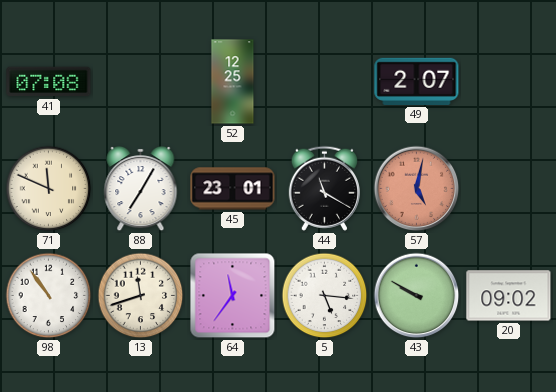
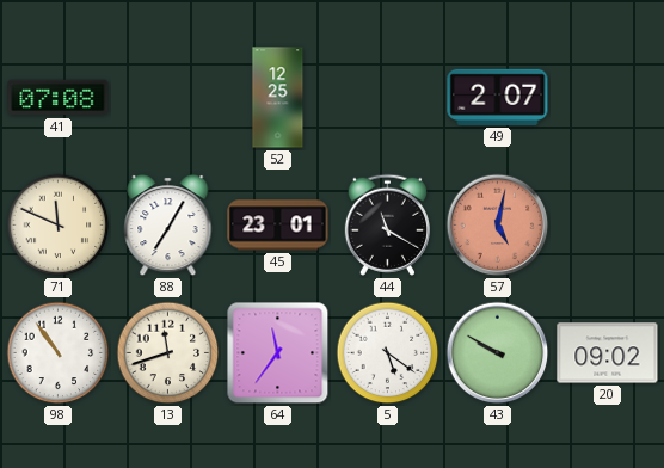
5: 5:16 -> 5:21
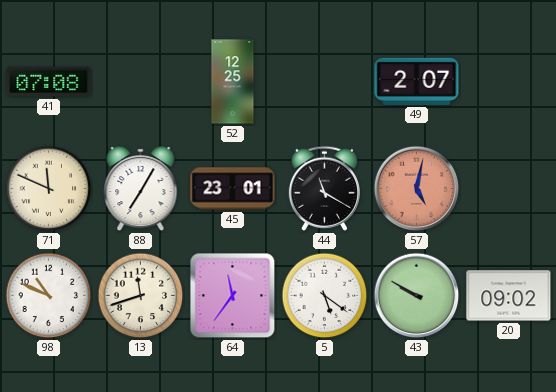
98: 10:54 -> 10:49
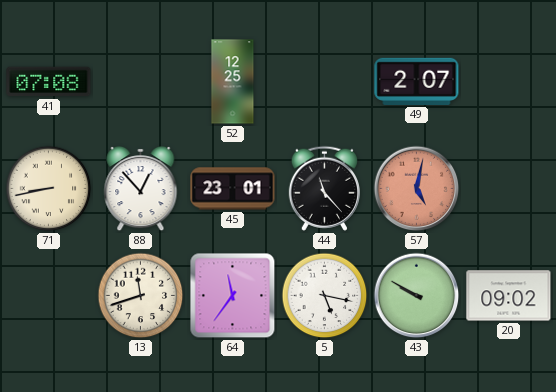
71: 11:49 -> 8:43
88: 7:05 -> 12:53
44: 11:20 -> 11:23
98: 10:49 -> none
5: 5:21 -> 5:17
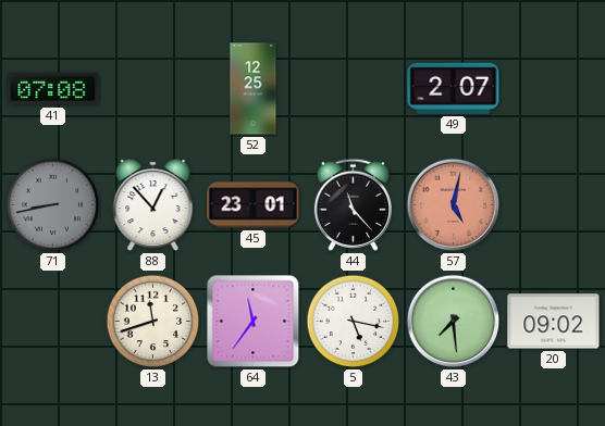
71 dial: cream -> grey
43: 9:50 -> 7:29
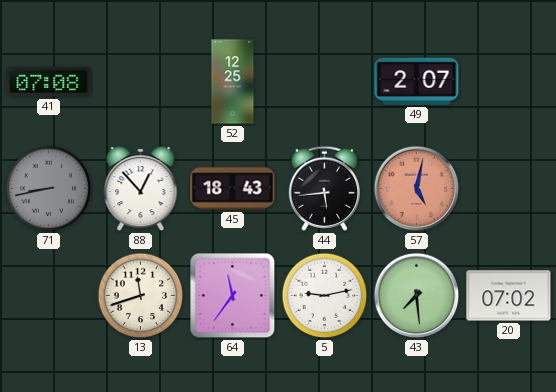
45: 23:01 -> 18:43
44: 11:23 -> 5:44
5: 5:17 -> 9:13
20: 09:02 -> 07:02
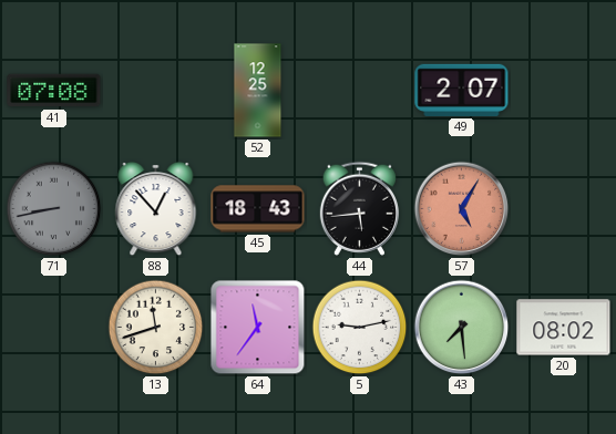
57: 5:02 -> 5:05
20: 07:02 -> 08:02
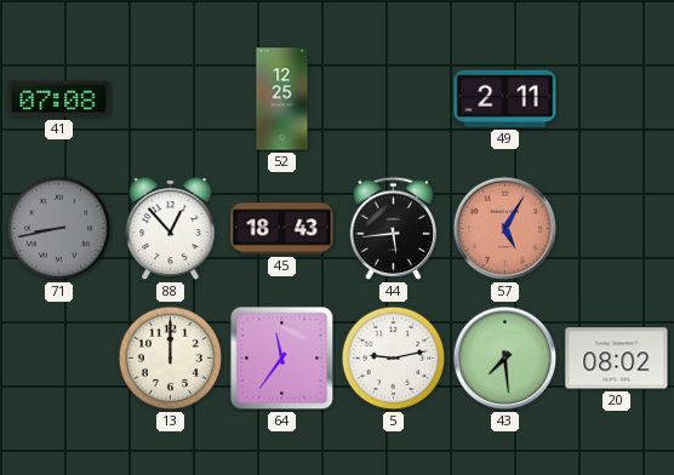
49: 2:07 -> 2:11
13: 11:42 -> 12:00
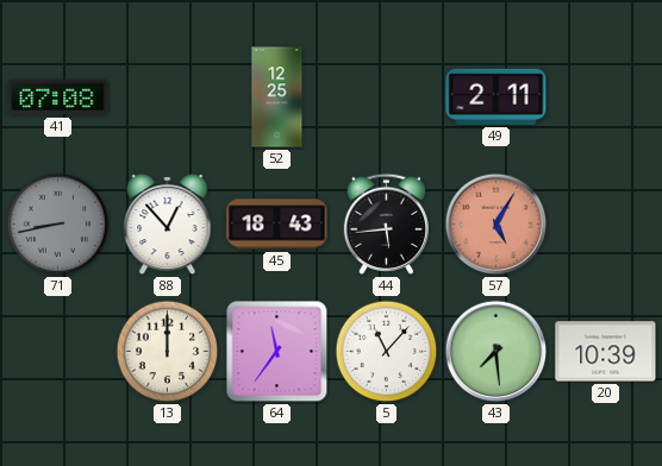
5: 9:13 -> 11:07
20: 08:02 -> 10:39
